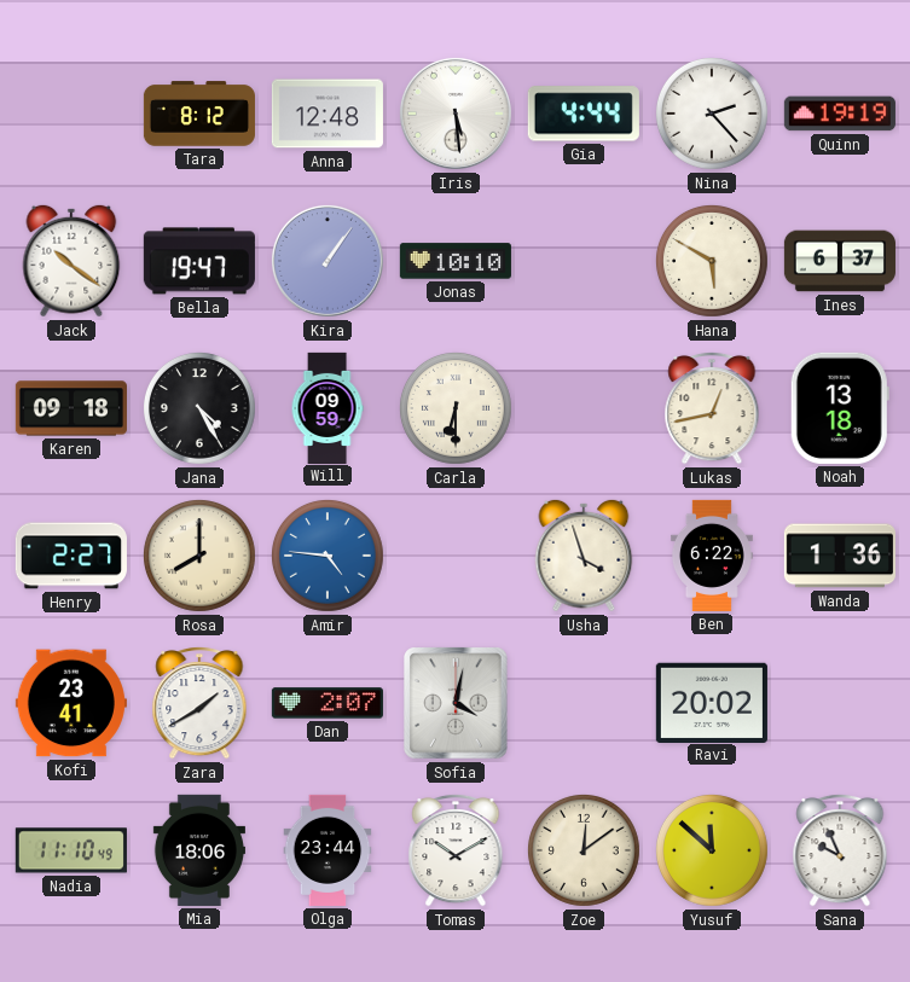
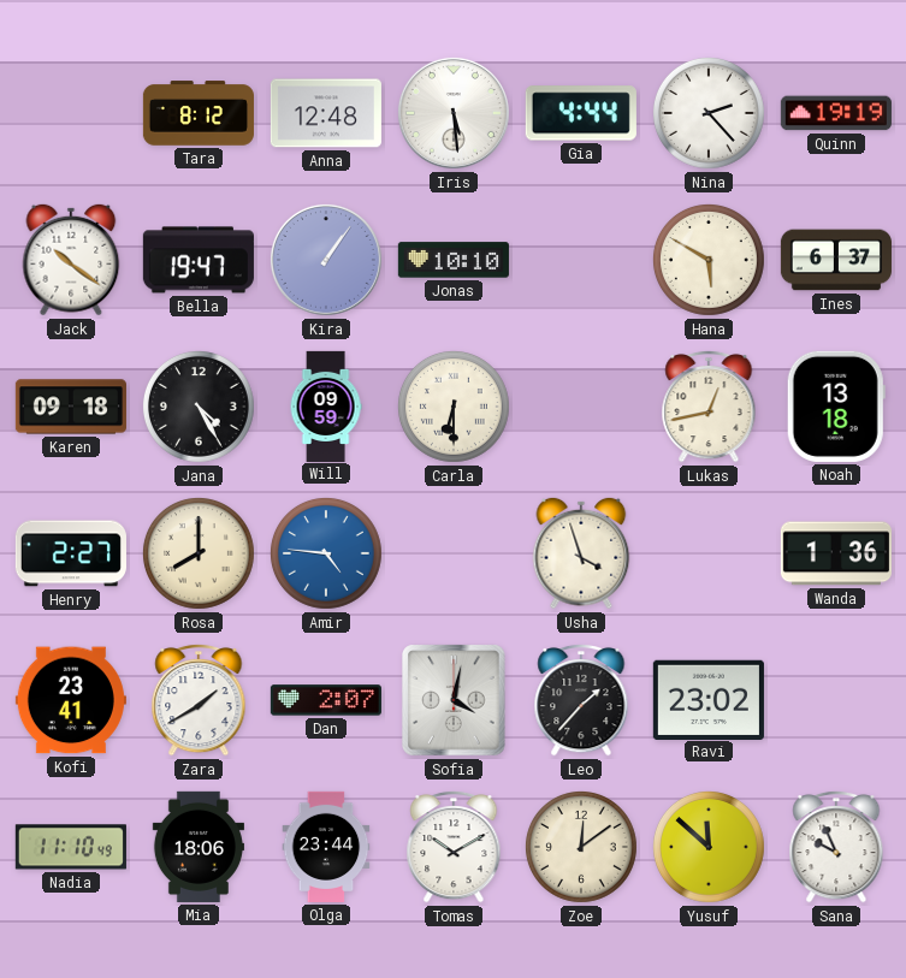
Ben: 6:22 -> none
Leo: none -> 1:37
Ravi: 20:02 -> 23:02
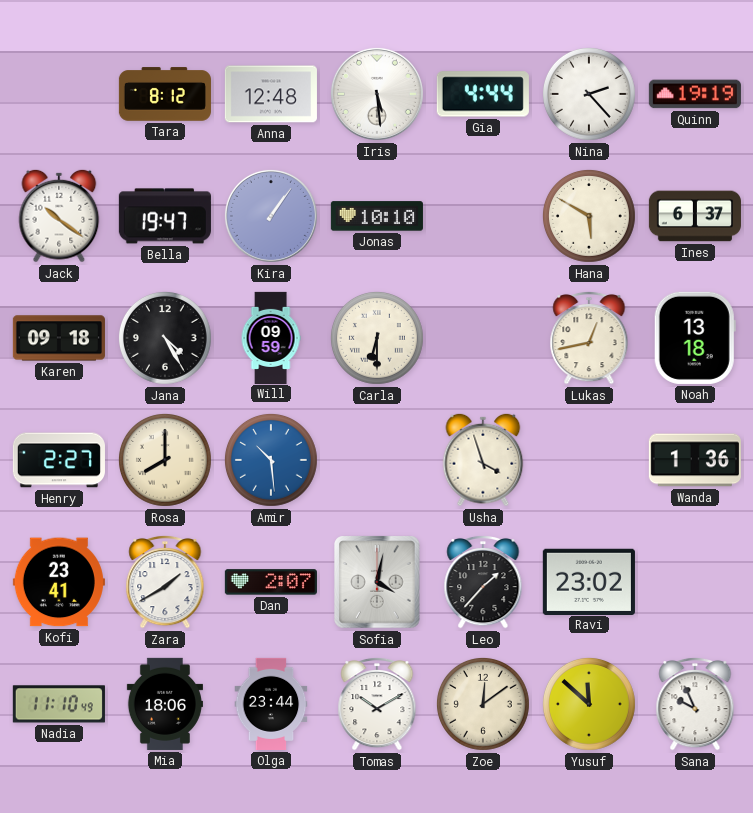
Amir: 4:46 -> 10:29
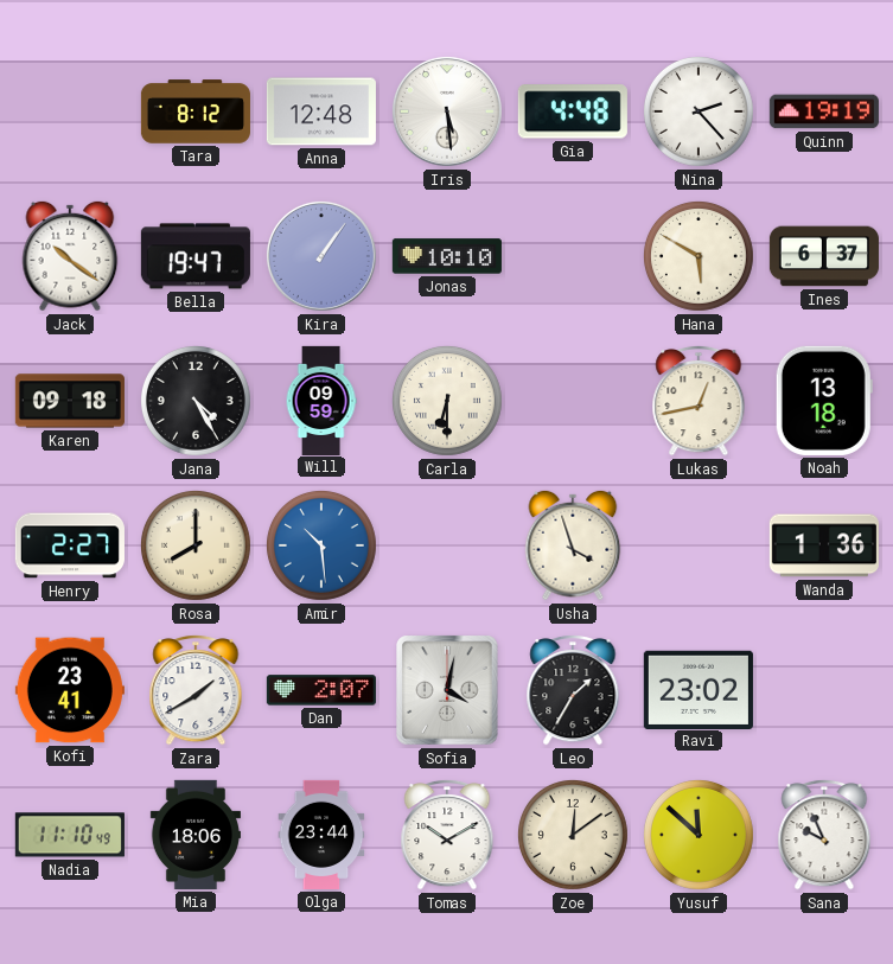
Gia: 4:44 -> 4:48
Leo: 1:37 -> 1:35
